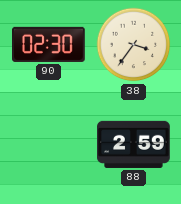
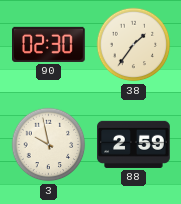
38: 3:36 -> 1:36
3: none -> 9:58
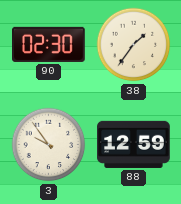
3: 9:58 -> 9:54
88: 2:59 -> 12:59
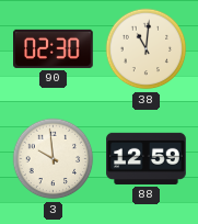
38: 1:36 -> 11:01
3: 9:54 -> 9:59
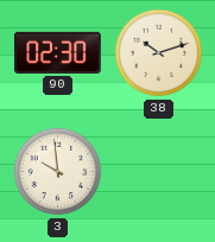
38: 11:01 -> 10:12
88: 12:59 -> none
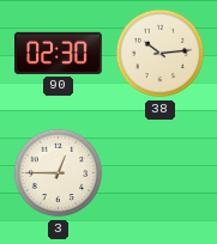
38: 10:12 -> 10:14
3: 9:59 -> 12:45
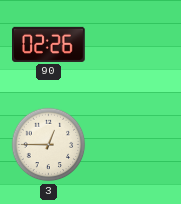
90: 02:30 -> 02:26
38: 10:14 -> none
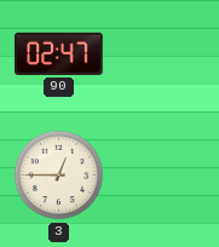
90: 02:26 -> 02:47
